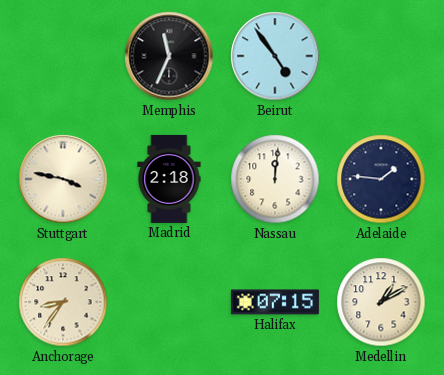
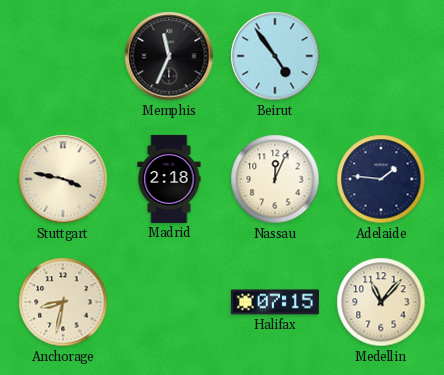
Nassau: 12:01 -> 12:04
Anchorage: 8:36 -> 8:32
Medellin: 1:10 -> 11:07
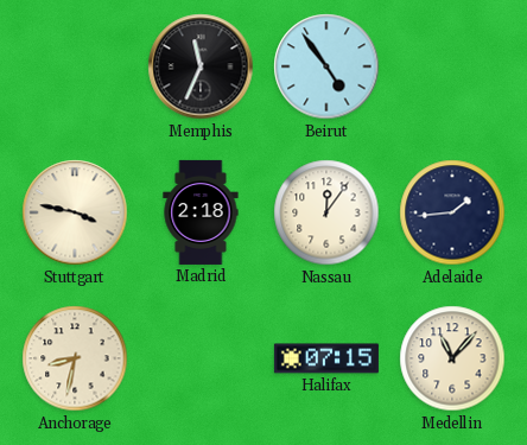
Nassau: 12:04 -> 12:06
Adelaide: 1:46 -> 1:44
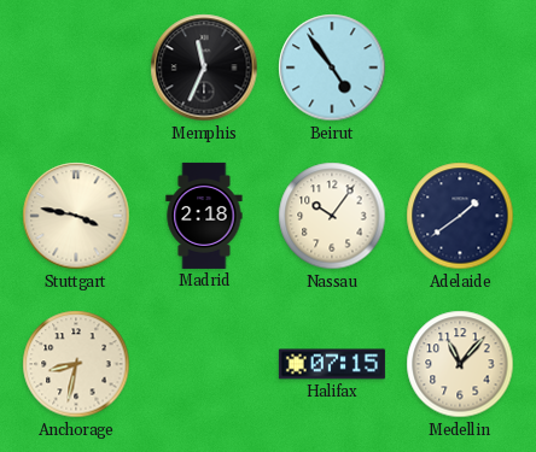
Nassau: 12:06 -> 10:06
Adelaide: 1:44 -> 1:39
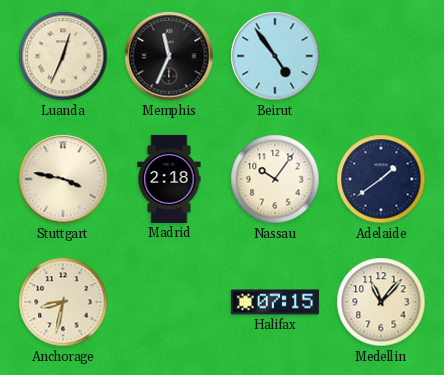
Luanda: none -> 12:34
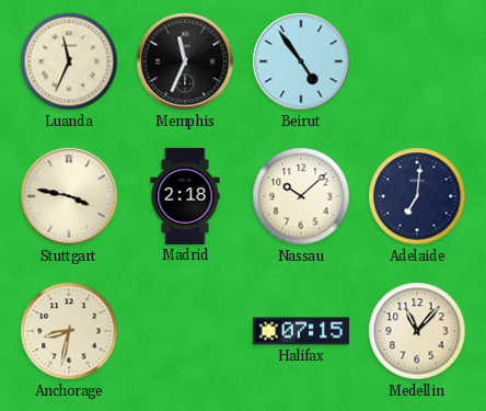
Luanda: 12:34 -> 11:34
Nassau: 10:06 -> 10:08
Adelaide: 1:39 -> 7:01
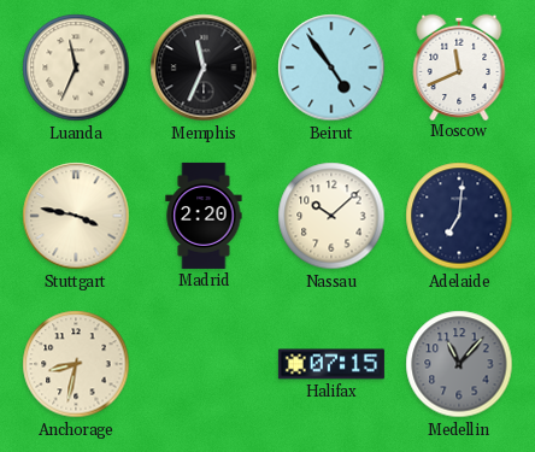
Moscow: none -> 11:41
Madrid: 2:18 -> 2:20
Medellin dial: cream -> grey
